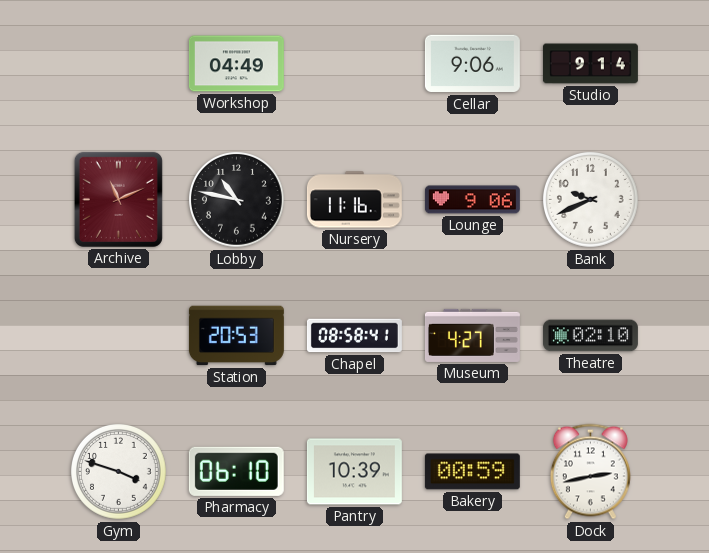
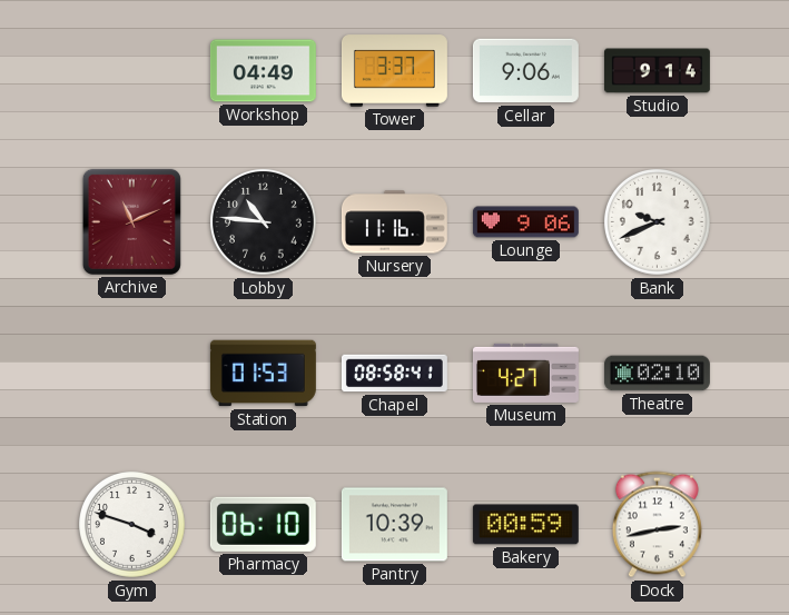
Tower: none -> 3:37
Lobby: 10:47 -> 10:46
Station: 20:53 -> 01:53
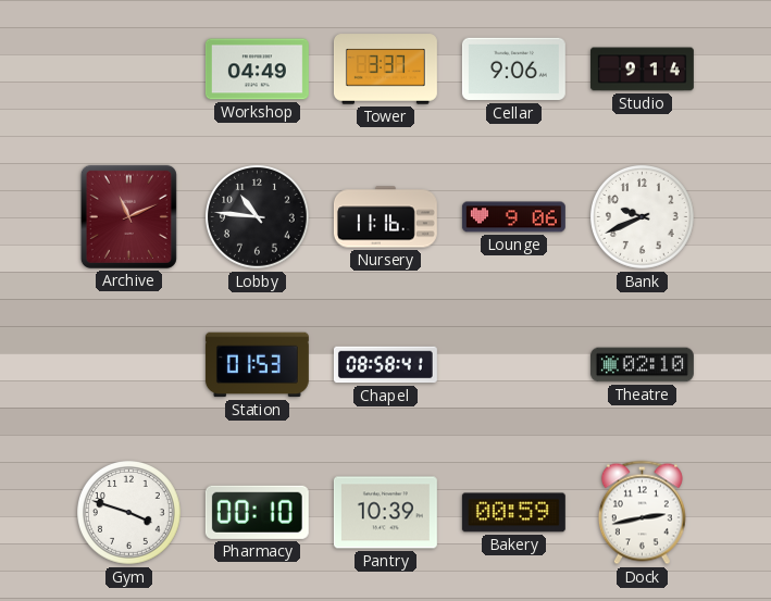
Museum: 4:27 -> none
Pharmacy: 06:10 -> 00:10
